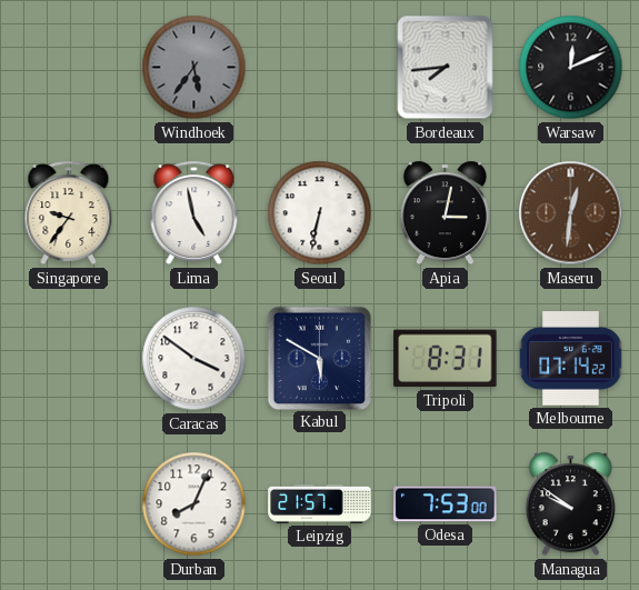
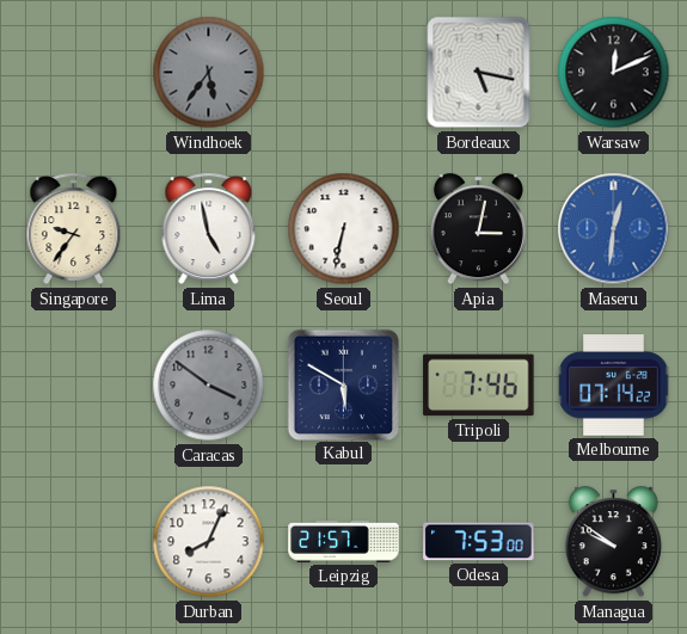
Bordeaux: 7:44 -> 5:17
Maseru dial: brown -> blue
Caracas dial: white -> grey
Tripoli: 8:31 -> 7:46
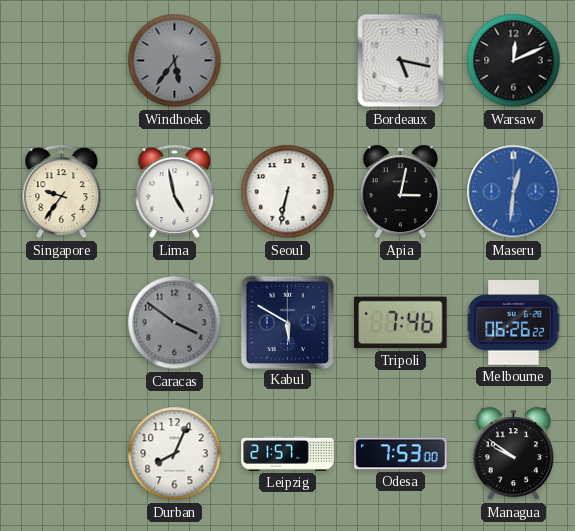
Melbourne: 07:14 -> 06:26
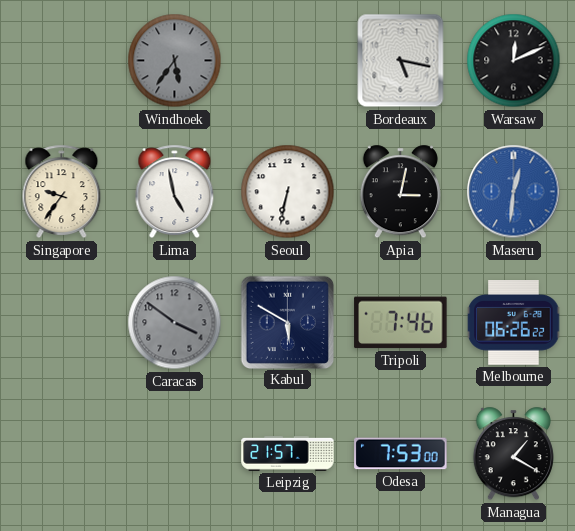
Durban: 8:04 -> none
Managua: 9:51 -> 1:20
